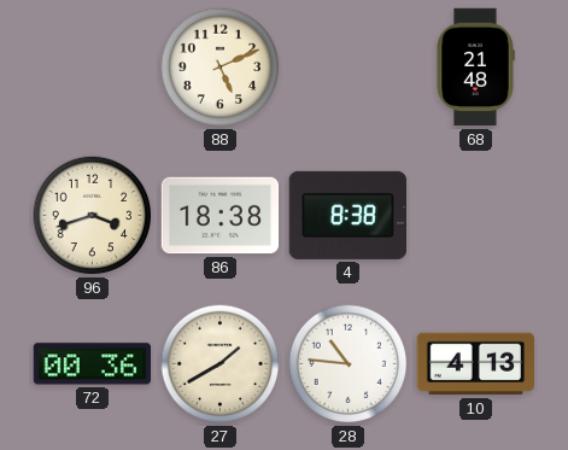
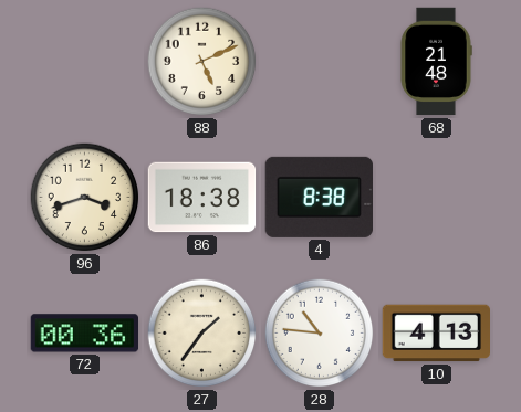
27: 1:40 -> 1:36
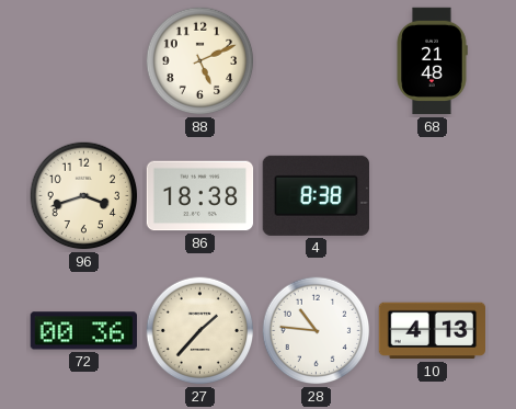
27: 1:36 -> 1:37
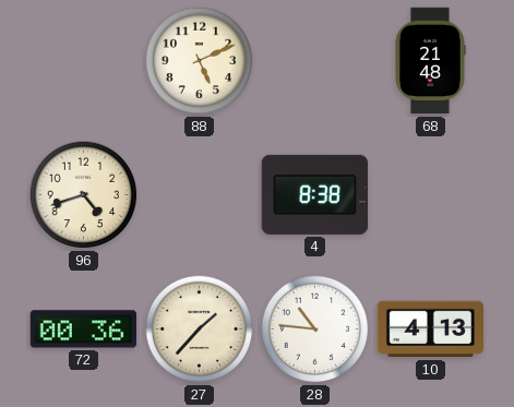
96: 3:42 -> 4:42
86: 18:38 -> none
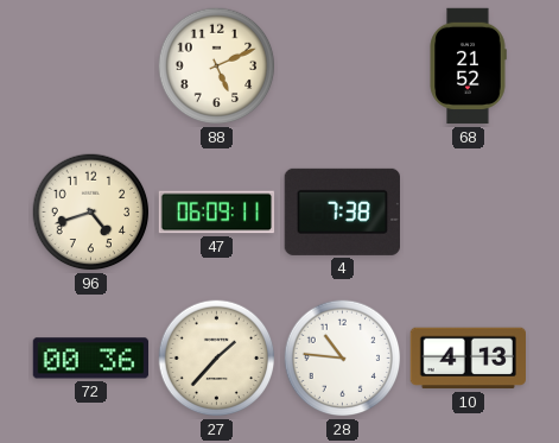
68: 21:48 -> 21:52
47: none -> 06:09
4: 8:38 -> 7:38
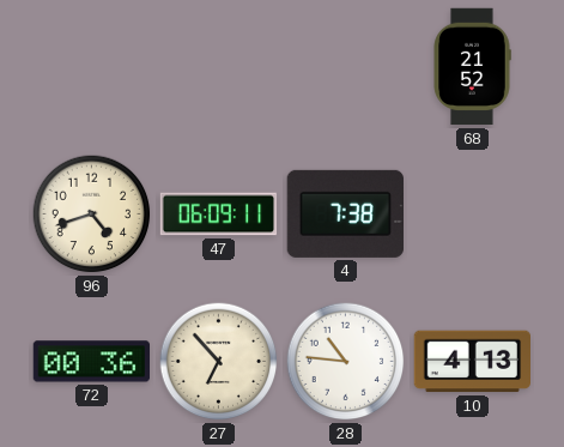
88: 5:11 -> none
27: 1:37 -> 6:53
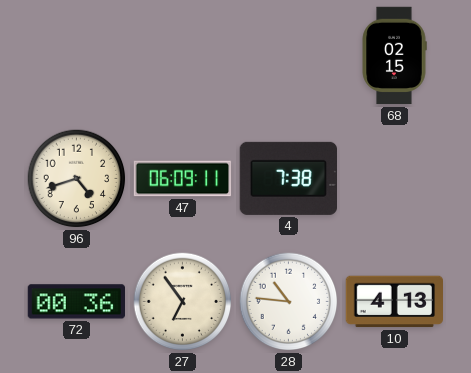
68: 21:52 -> 02:15
27: 6:53 -> 6:54
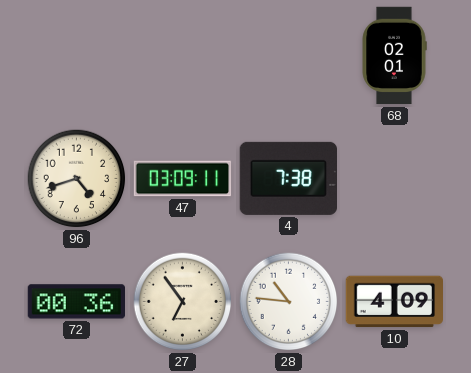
68: 02:15 -> 02:01
47: 06:09 -> 03:09
10: 4:13 -> 4:09
